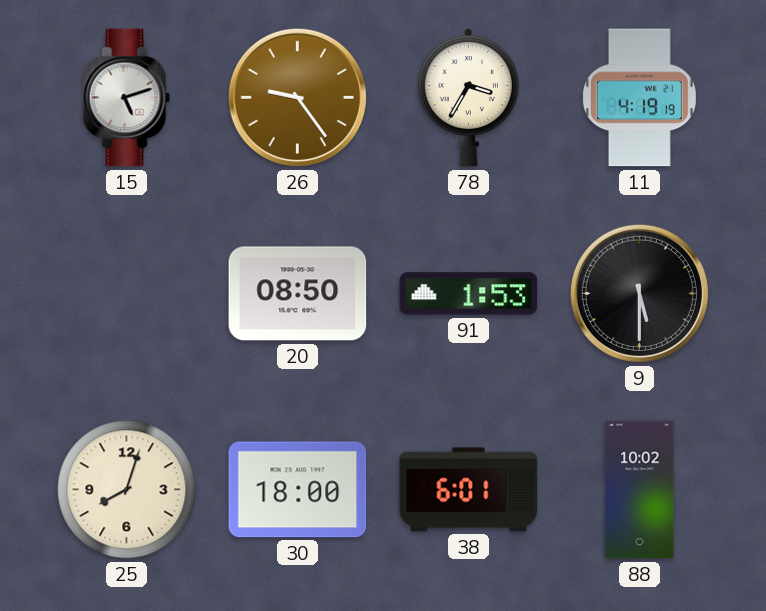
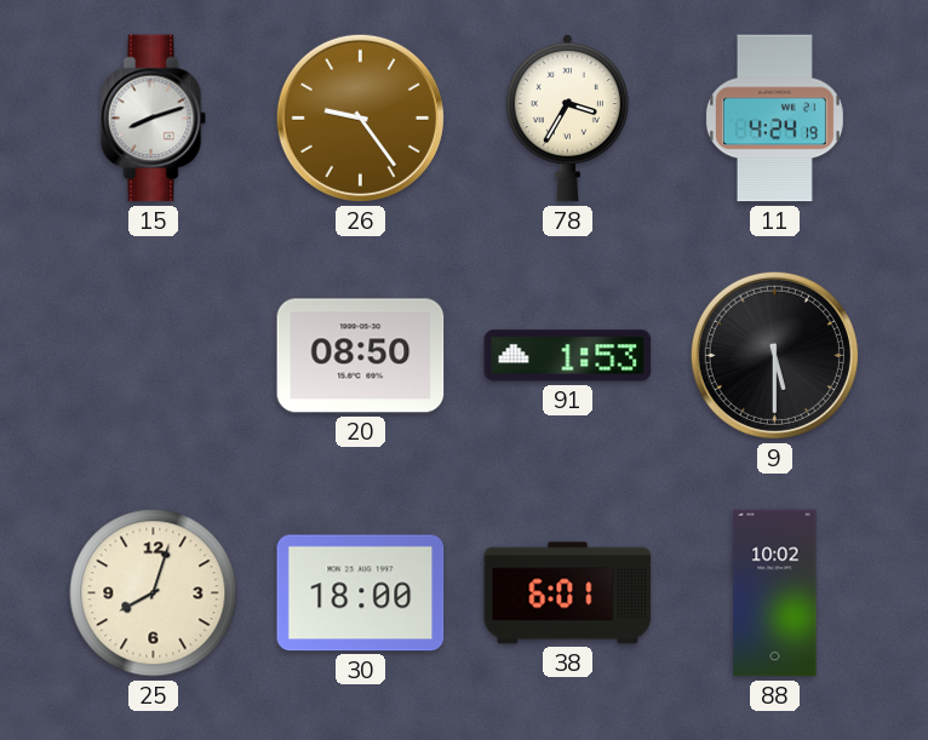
15: 5:12 -> 8:12
11: 4:19 -> 4:24
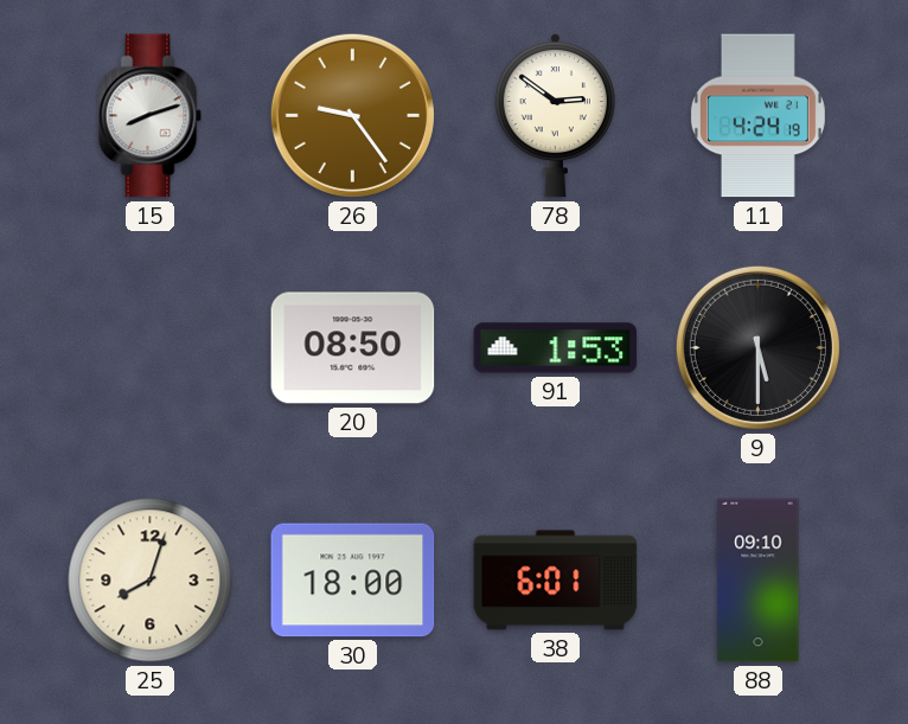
78: 3:35 -> 2:51
88: 10:02 -> 09:10
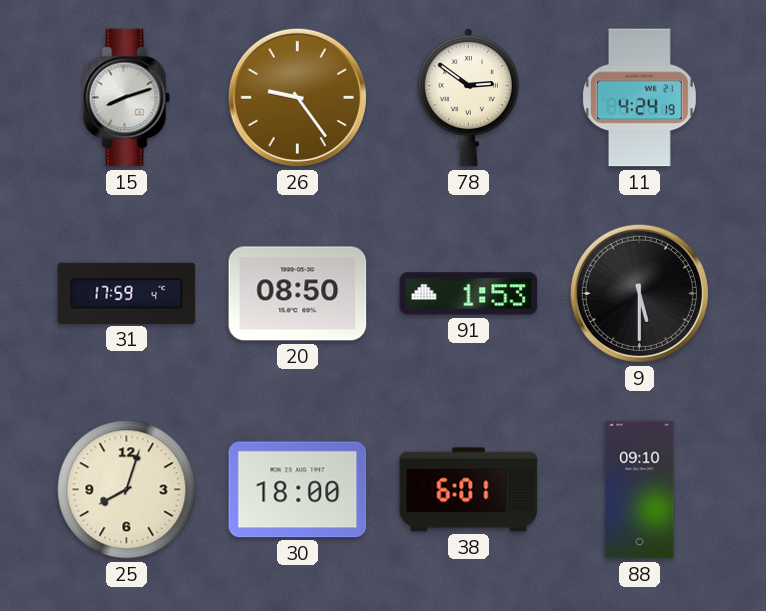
31: none -> 17:59
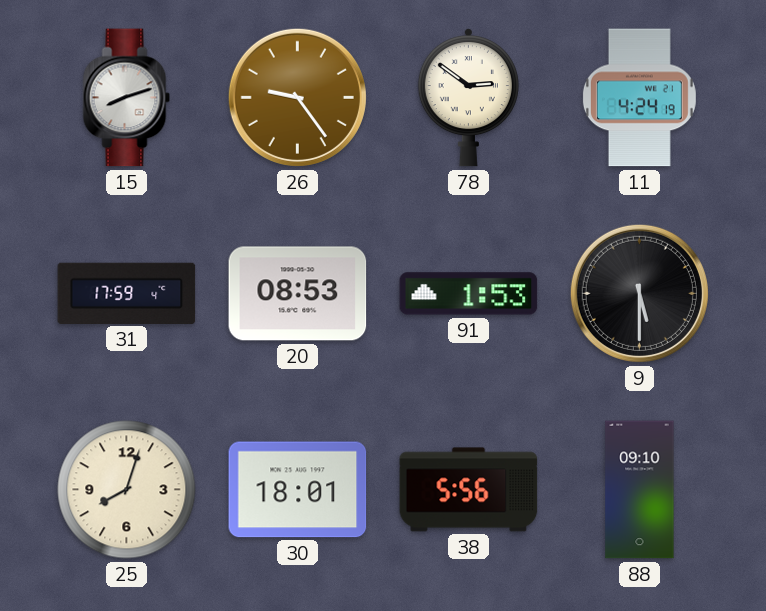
20: 08:50 -> 08:53
30: 18:00 -> 18:01
38: 6:01 -> 5:56
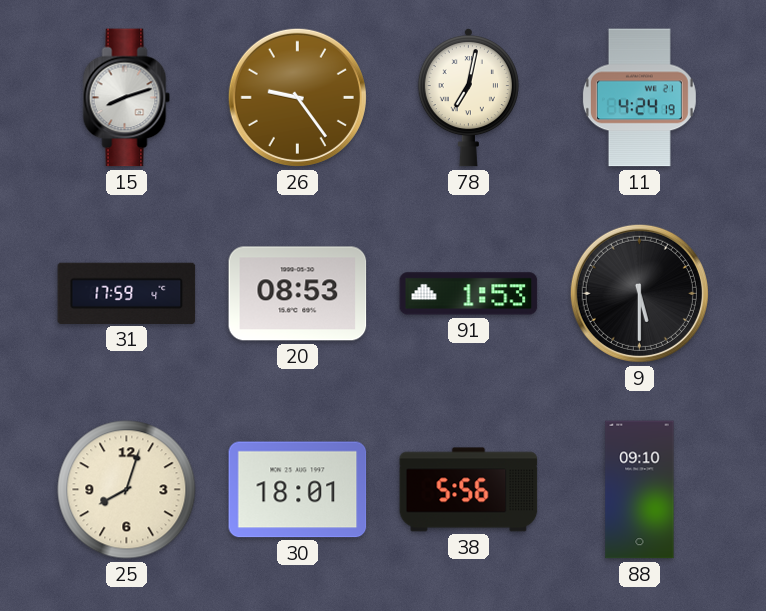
78: 2:51 -> 7:02
